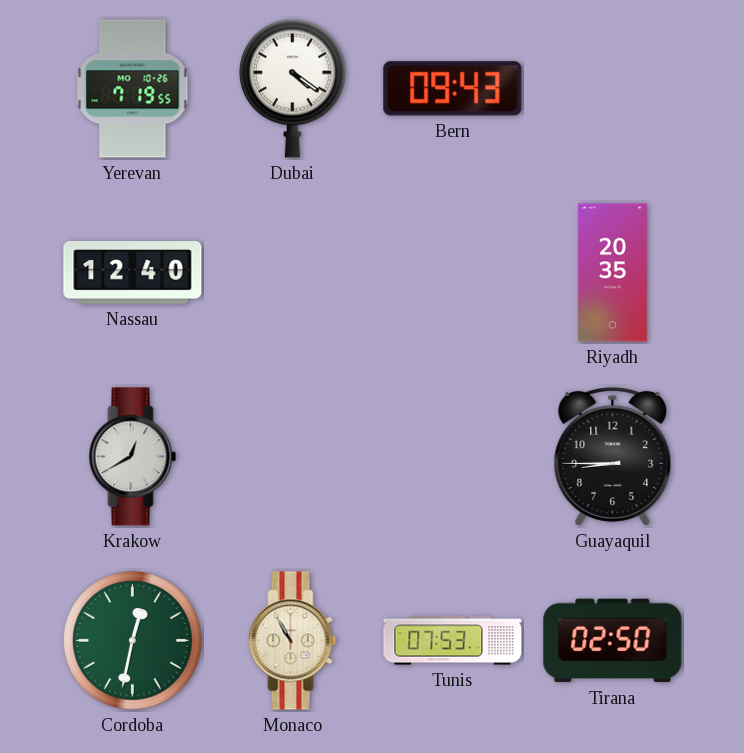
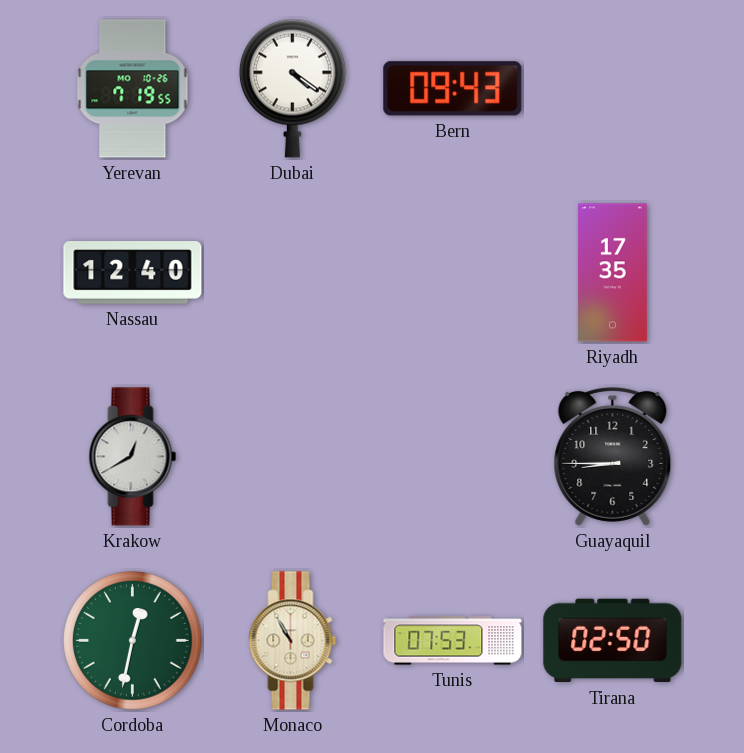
Riyadh: 20:35 -> 17:35
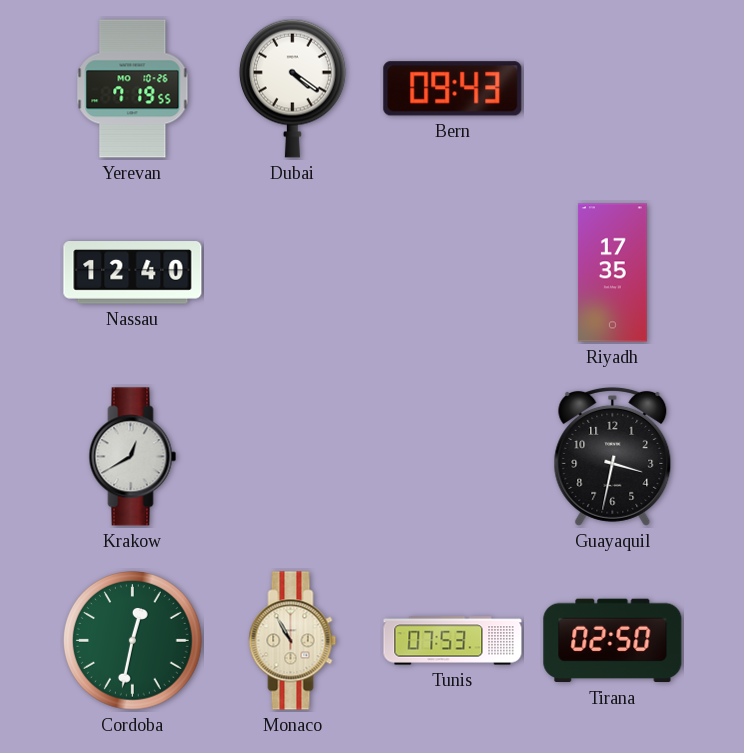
Guayaquil: 8:45 -> 3:32
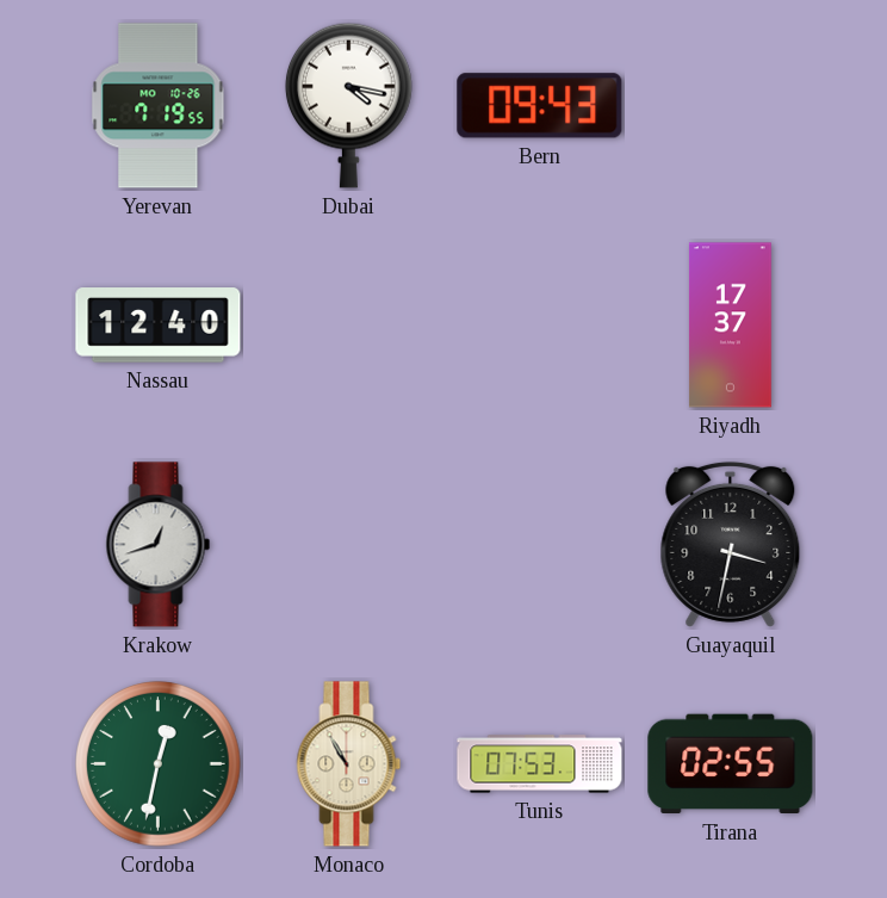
Dubai: 4:21 -> 4:17
Riyadh: 17:35 -> 17:37
Krakow: 12:40 -> 12:42
Tirana: 02:50 -> 02:55
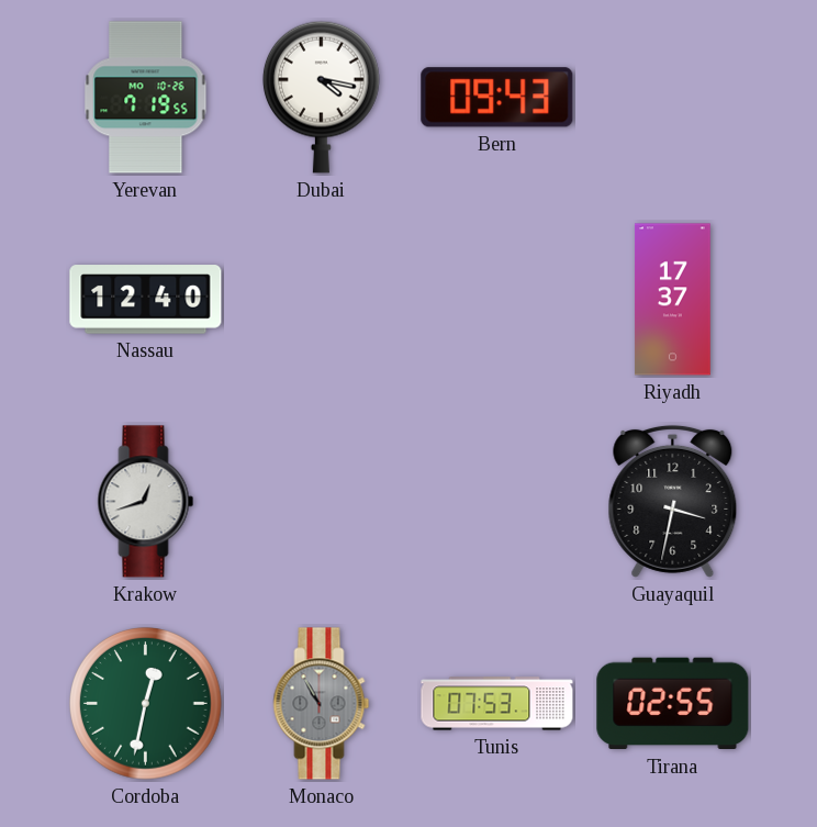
Monaco dial: cream -> grey
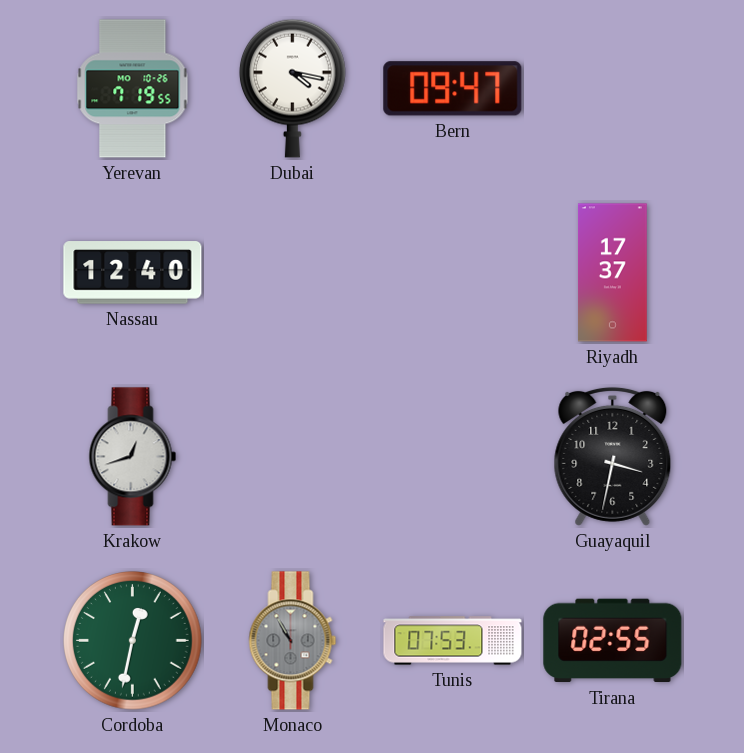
Bern: 09:43 -> 09:47
